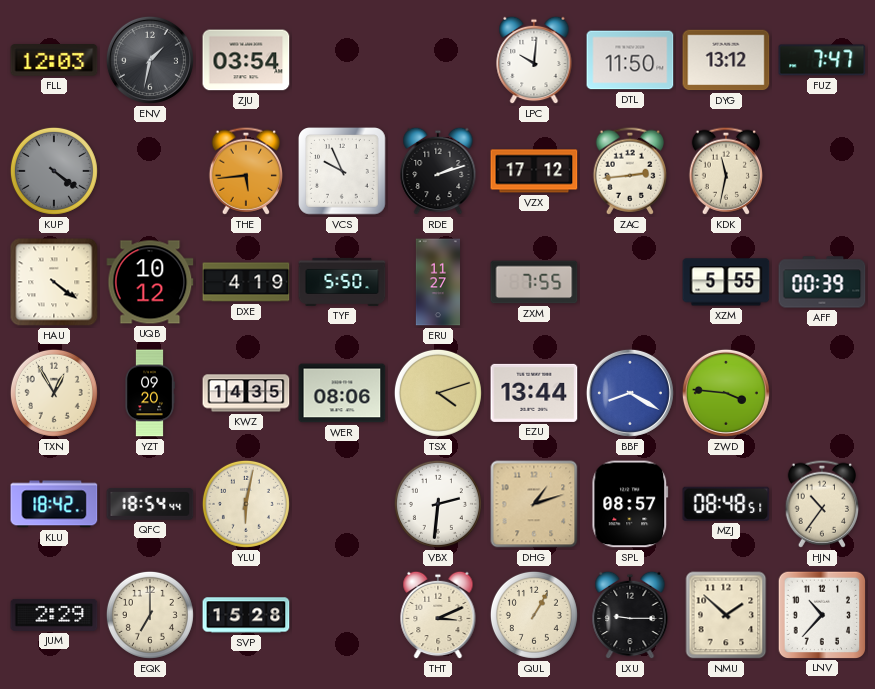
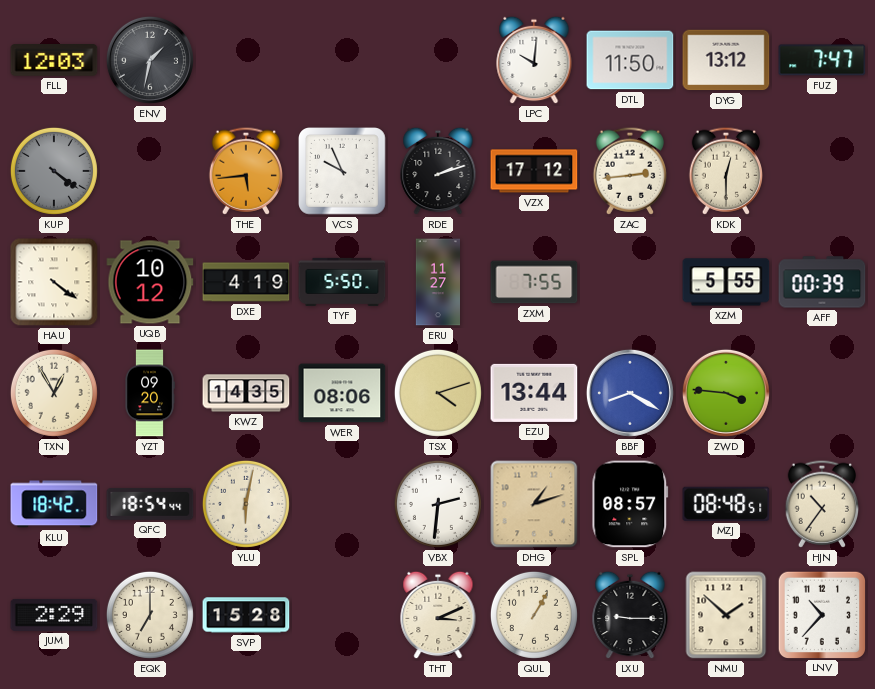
ZJU: 03:54 -> none
KDK: 11:32 -> 12:30
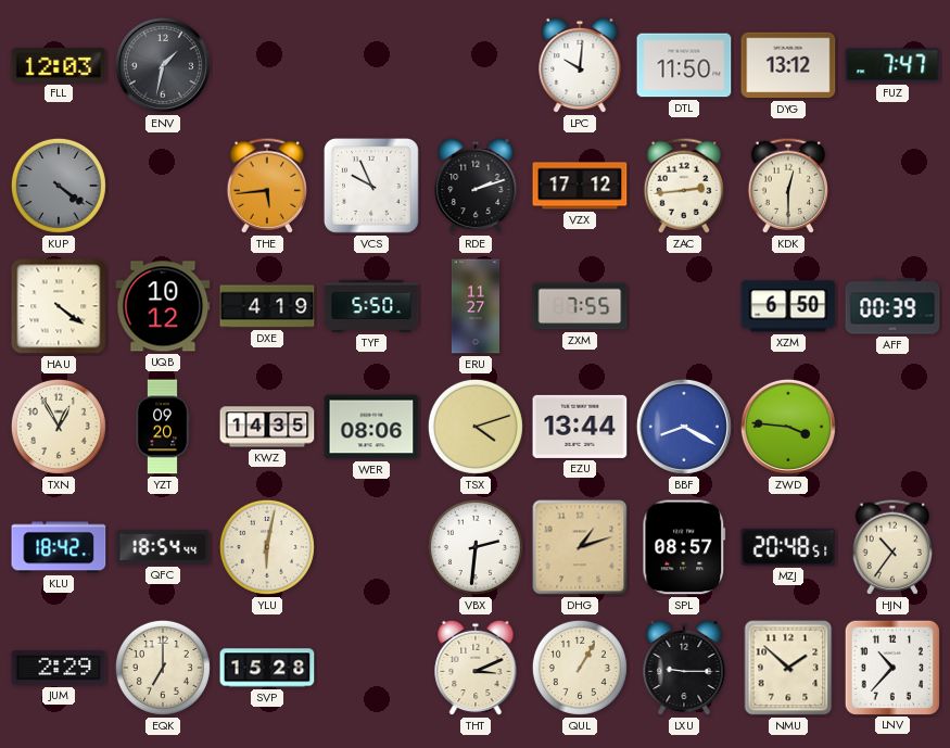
XZM: 5:55 -> 6:50
MZJ: 08:48 -> 20:48
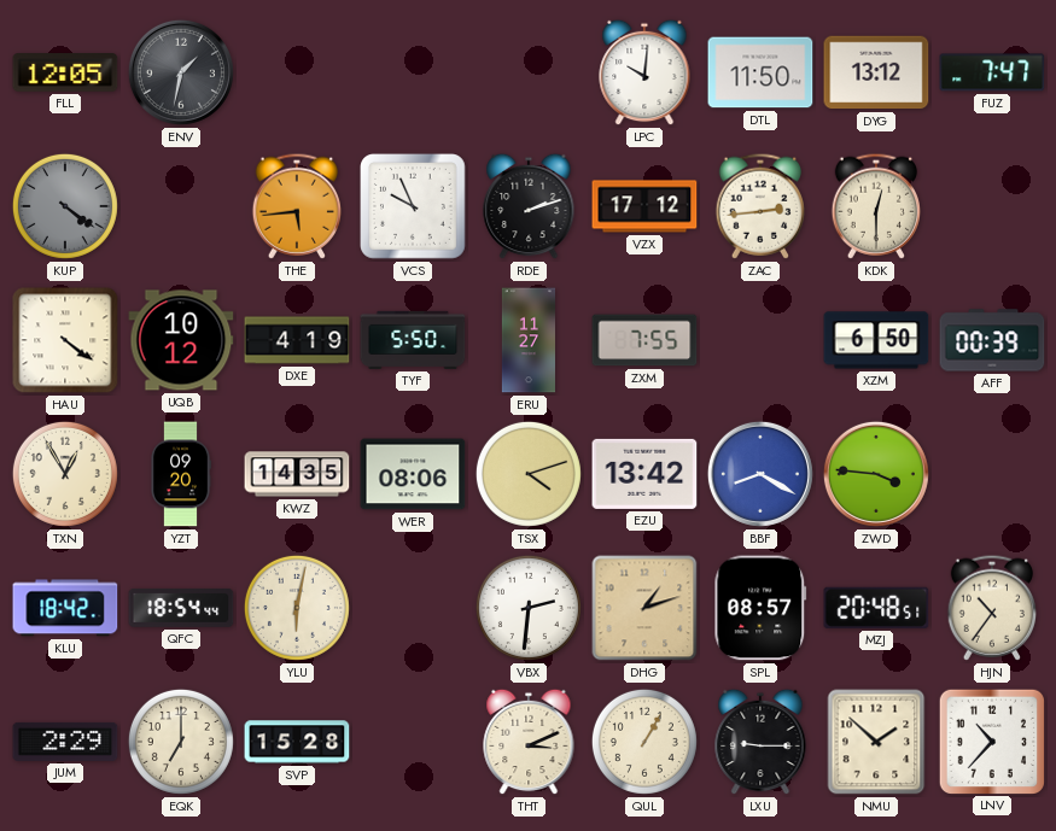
FLL: 12:03 -> 12:05
EZU: 13:44 -> 13:42
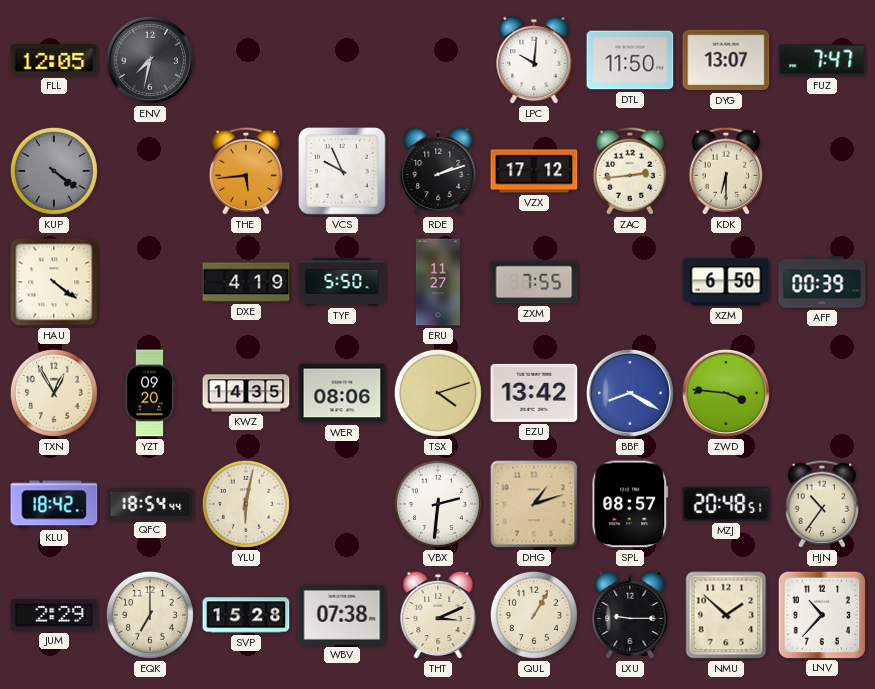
ENV: 1:32 -> 7:32
DYG: 13:12 -> 13:07
KDK: 12:30 -> 6:30
UQB: 10:12 -> none
WBV: none -> 07:38
